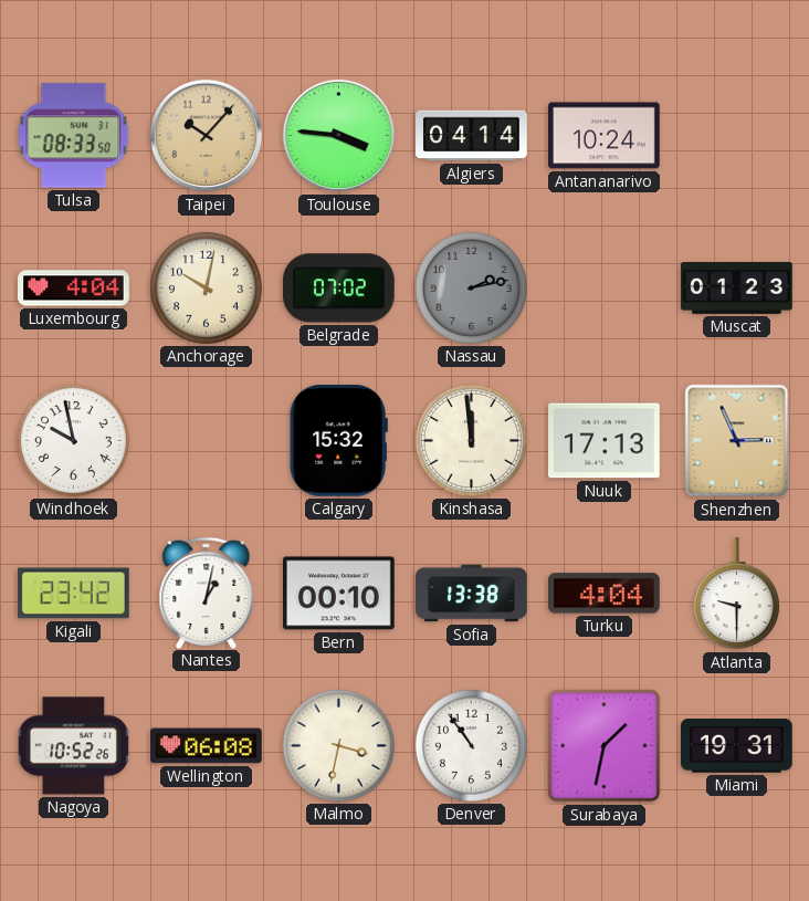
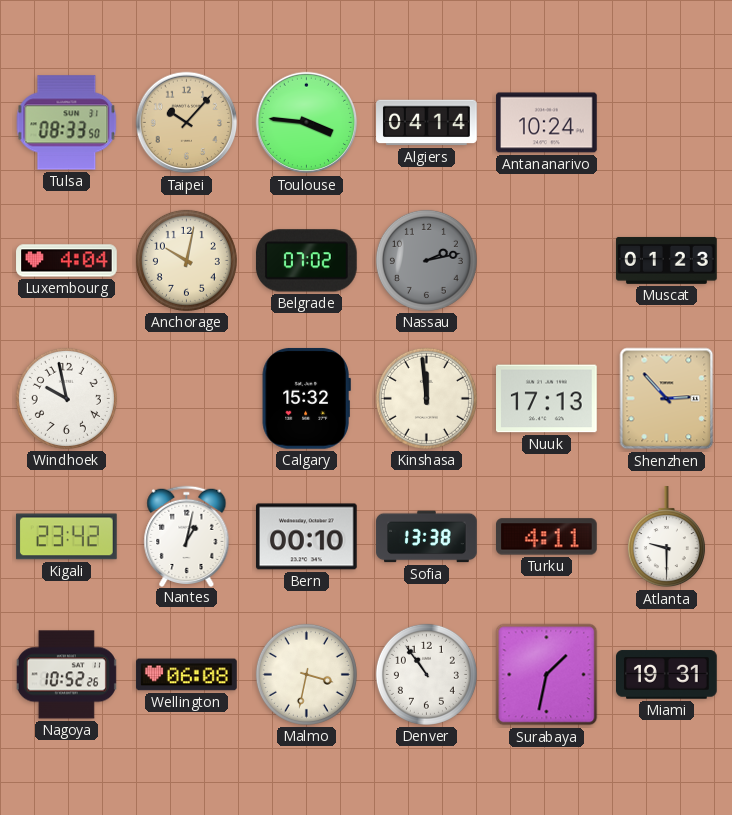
Shenzhen: 2:56 -> 2:53
Turku: 4:04 -> 4:11
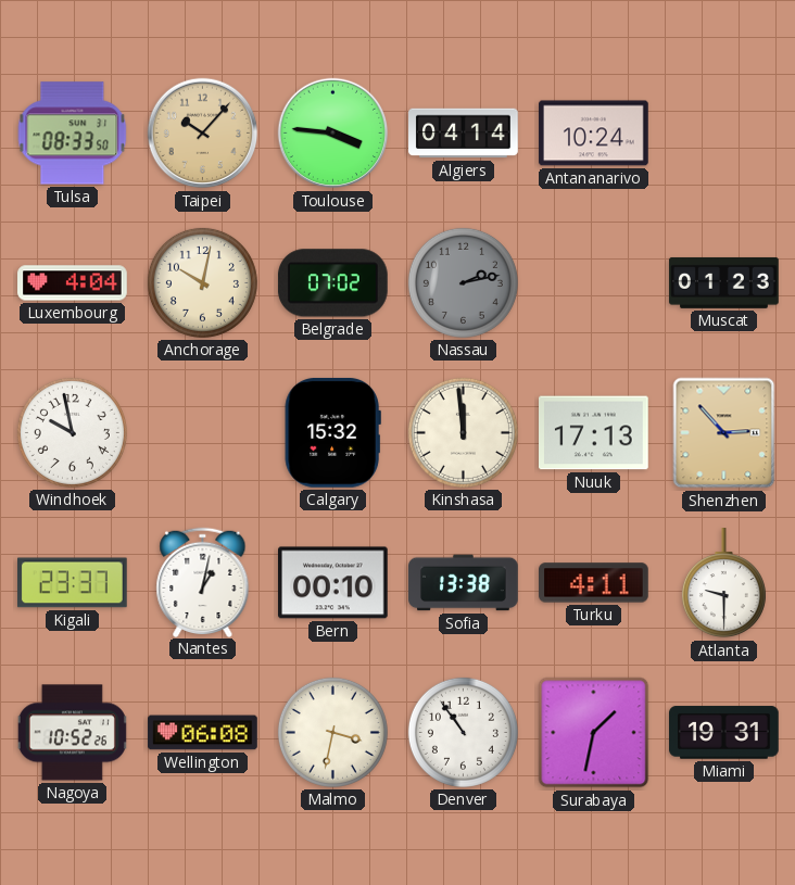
Kigali: 23:42 -> 23:37
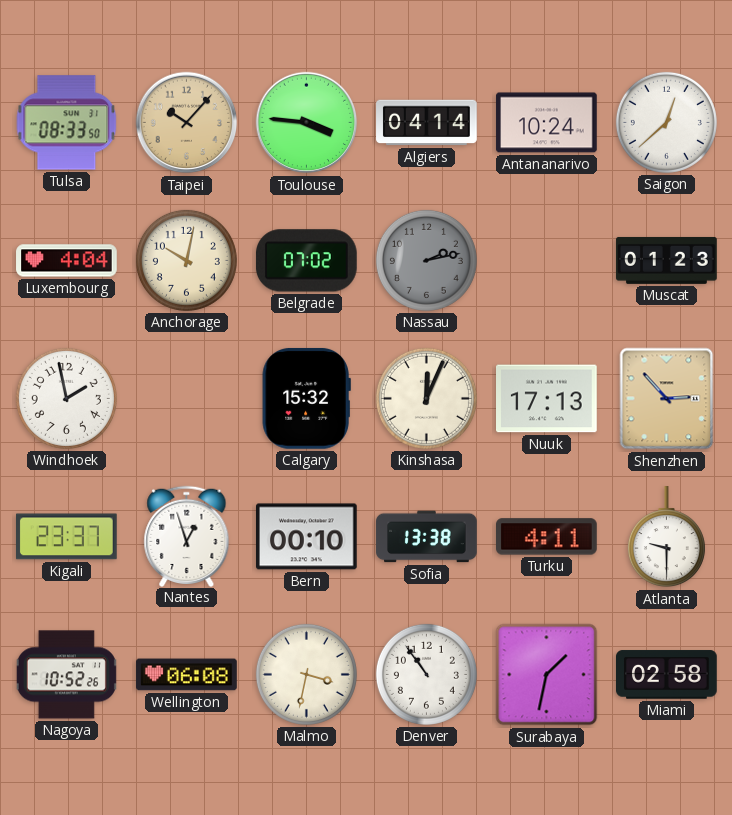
Saigon: none -> 12:38
Windhoek: 9:58 -> 1:58
Kinshasa: 11:59 -> 12:04
Nantes: 1:02 -> 12:57
Miami: 19:31 -> 02:58
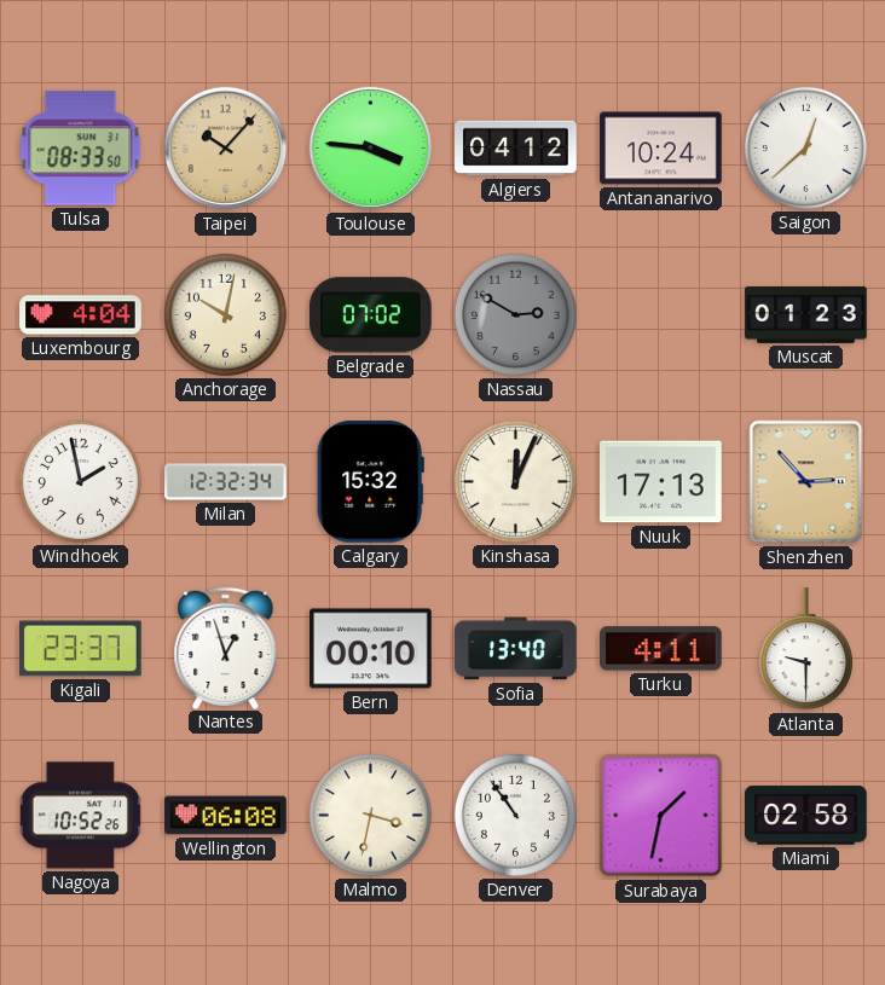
Algiers: 04:14 -> 04:12
Nassau: 2:13 -> 2:50
Milan: none -> 12:32
Sofia: 13:38 -> 13:40
